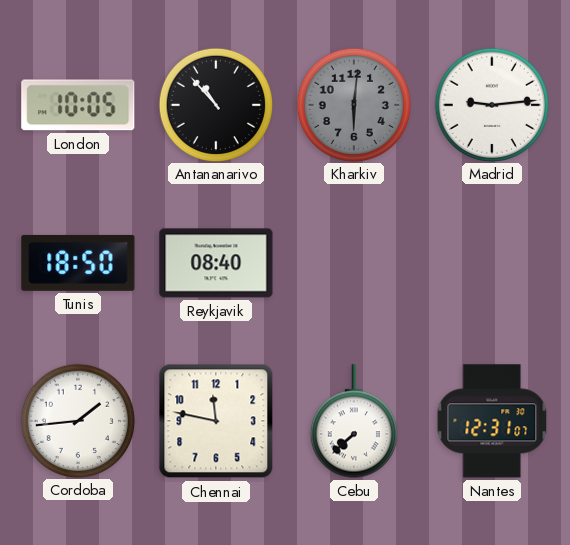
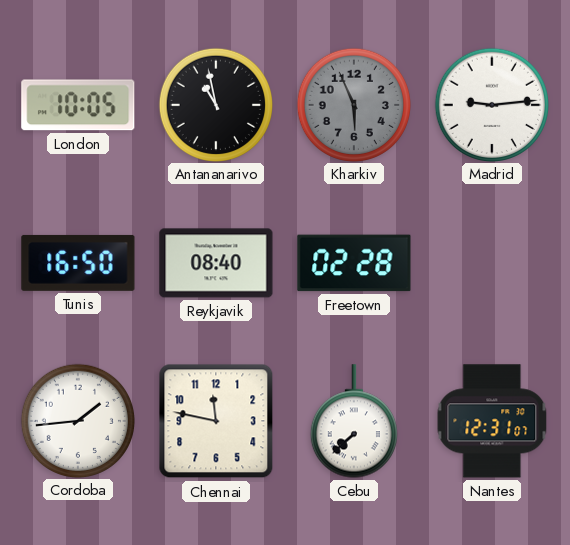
Antananarivo: 10:53 -> 10:58
Kharkiv: 6:01 -> 5:56
Tunis: 18:50 -> 16:50
Freetown: none -> 02:28
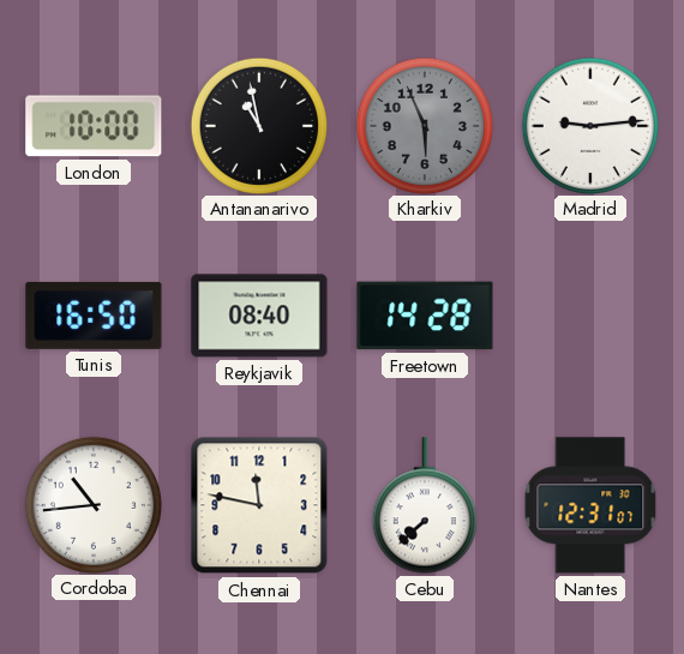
London: 10:05 -> 10:00
Freetown: 02:28 -> 14:28
Cordoba: 1:44 -> 10:44
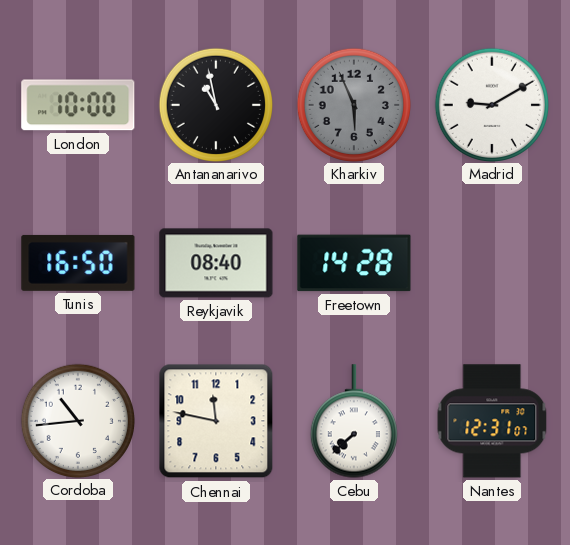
Madrid: 9:14 -> 9:10
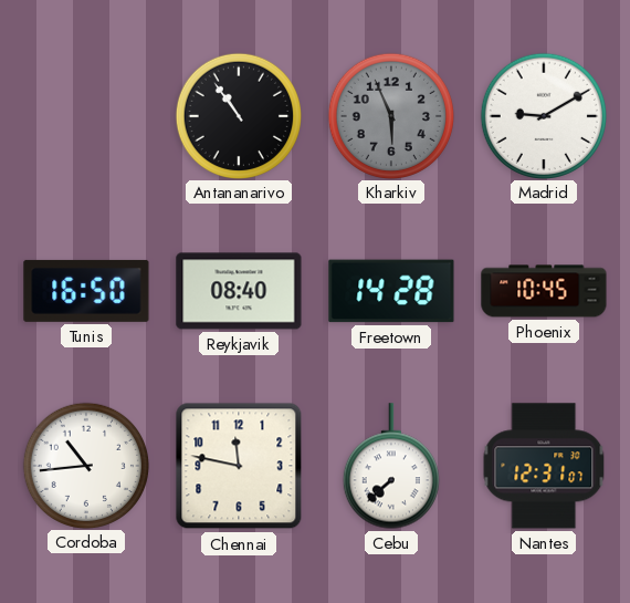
London: 10:00 -> none
Antananarivo: 10:58 -> 10:54
Phoenix: none -> 10:45
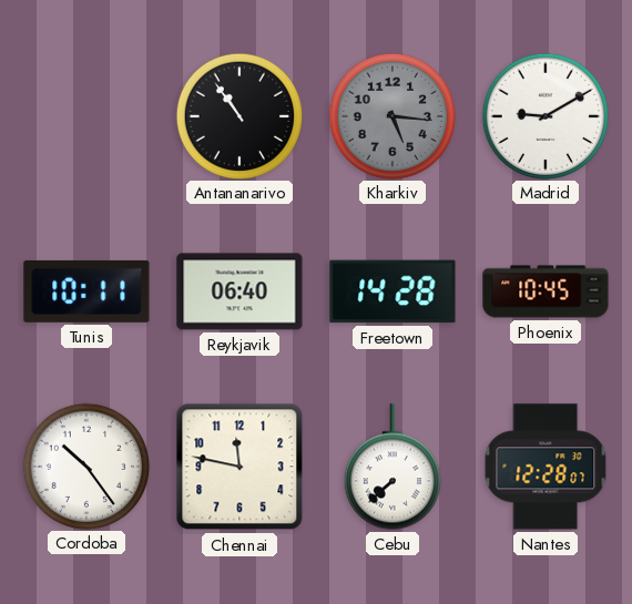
Kharkiv: 5:56 -> 5:16
Tunis: 16:50 -> 10:11
Reykjavik: 08:40 -> 06:40
Cordoba: 10:44 -> 10:24
Nantes: 12:31 -> 12:28
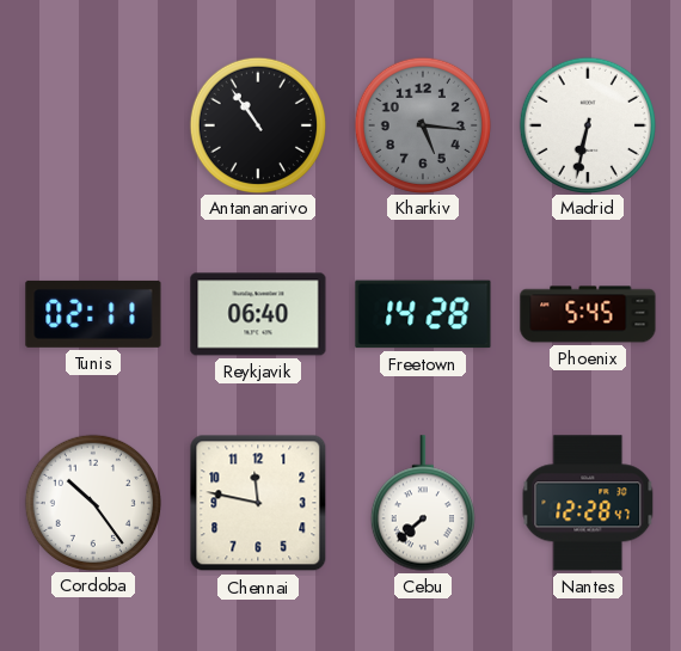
Madrid: 9:10 -> 6:32
Tunis: 10:11 -> 02:11
Phoenix: 10:45 -> 5:45
Nantes: 12:28:07 -> 12:28:47
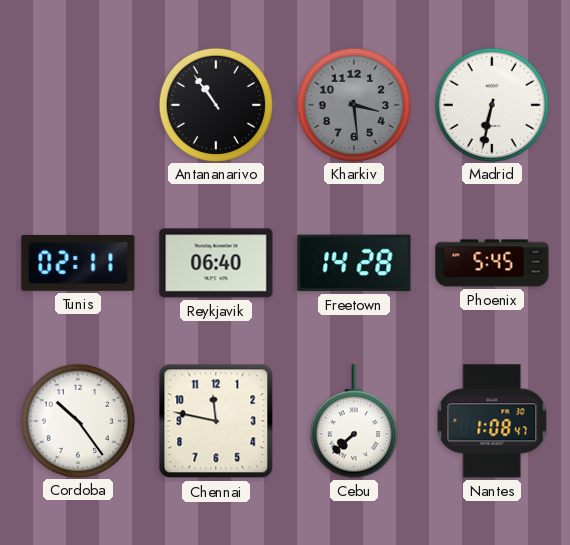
Kharkiv: 5:16 -> 3:29
Nantes: 12:28 -> 1:08
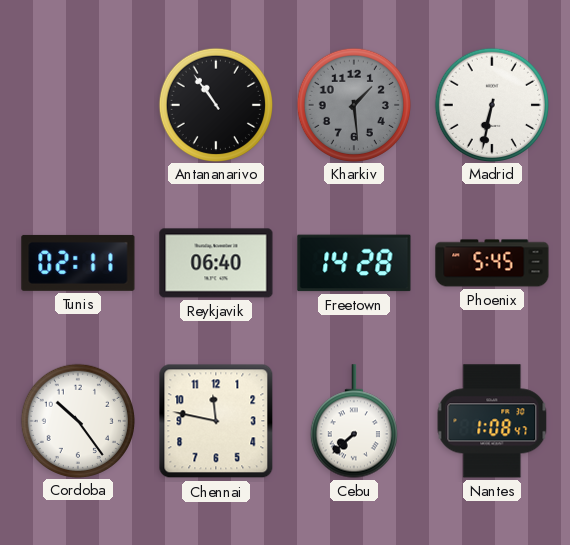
Kharkiv: 3:29 -> 1:29
